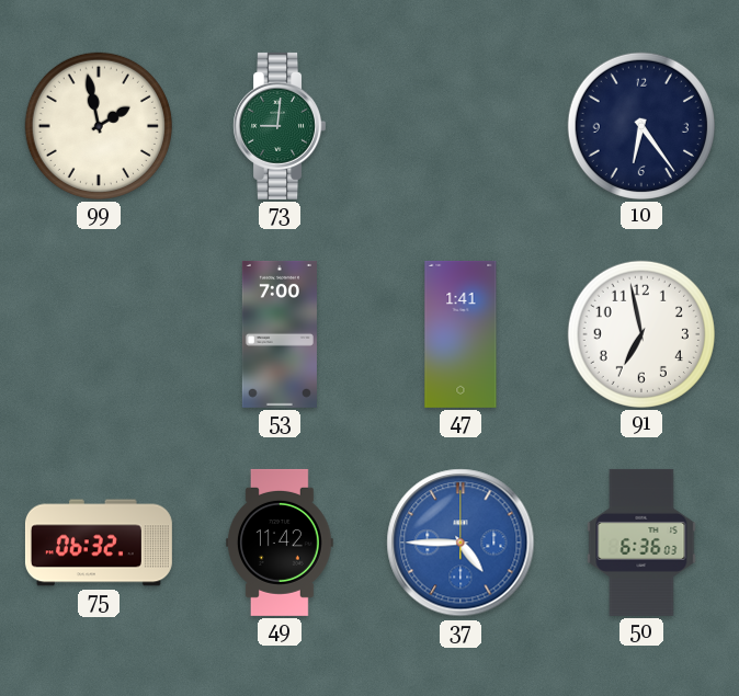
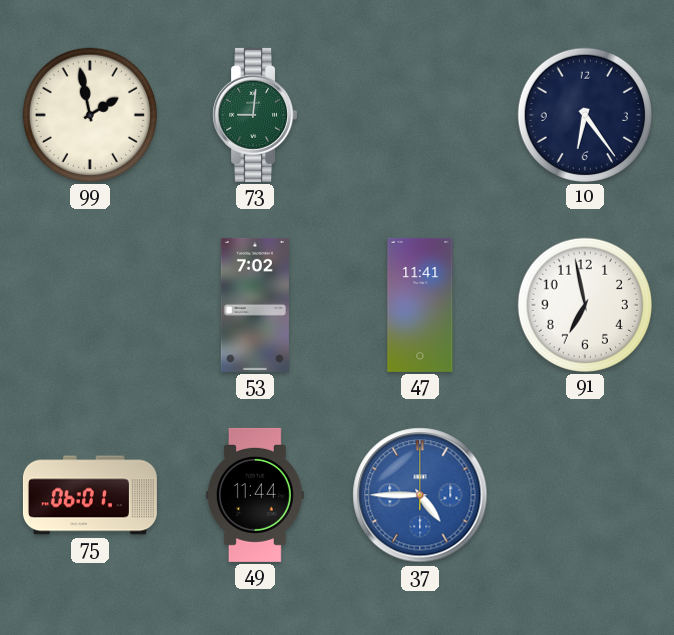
53: 7:00 -> 7:02
47: 1:41 -> 11:41
75: 06:32 -> 06:01
49: 11:42 -> 11:44
50: 6:36 -> none
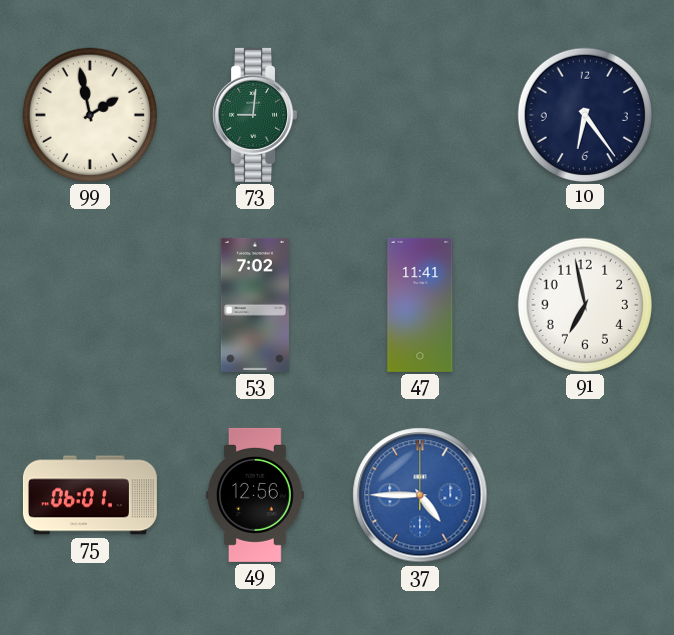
49: 11:44 -> 12:56
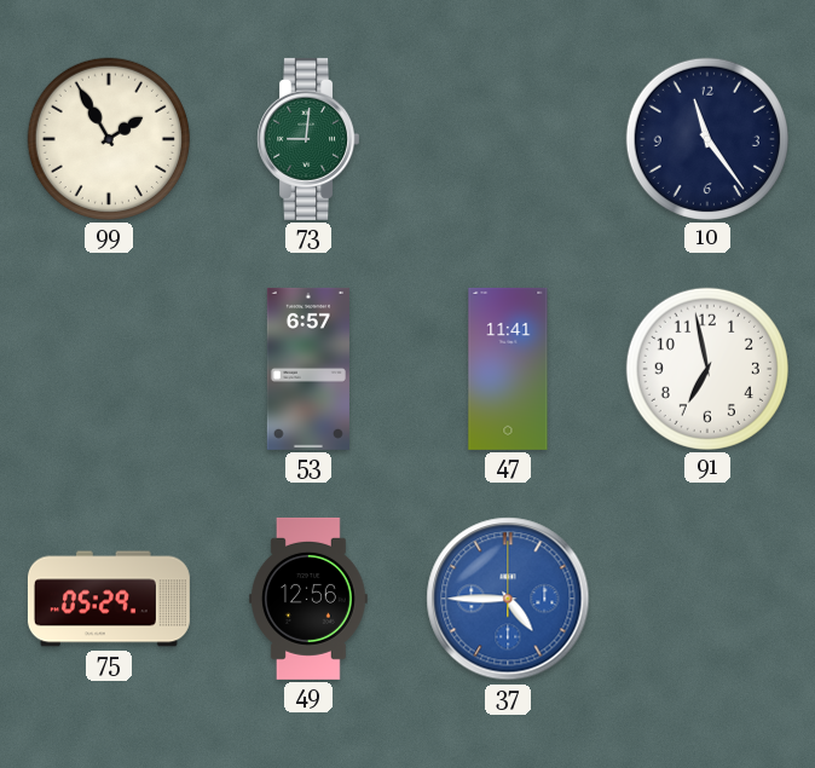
99: 1:58 -> 1:55
10: 6:24 -> 11:24
53: 7:02 -> 6:57
75: 06:01 -> 05:29
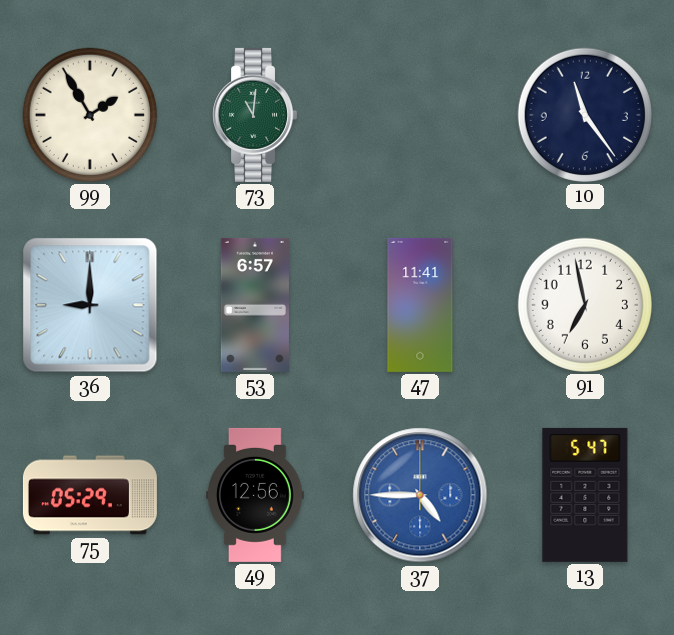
73: 9:01 -> 11:01
36: none -> 9:00
13: none -> 5:47
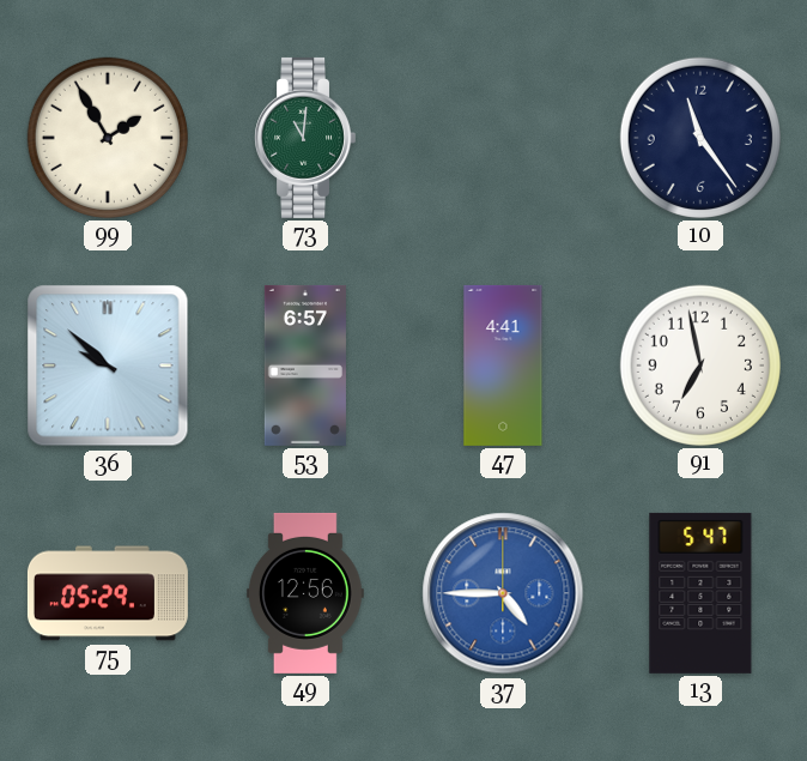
36: 9:00 -> 9:52
47: 11:41 -> 4:41
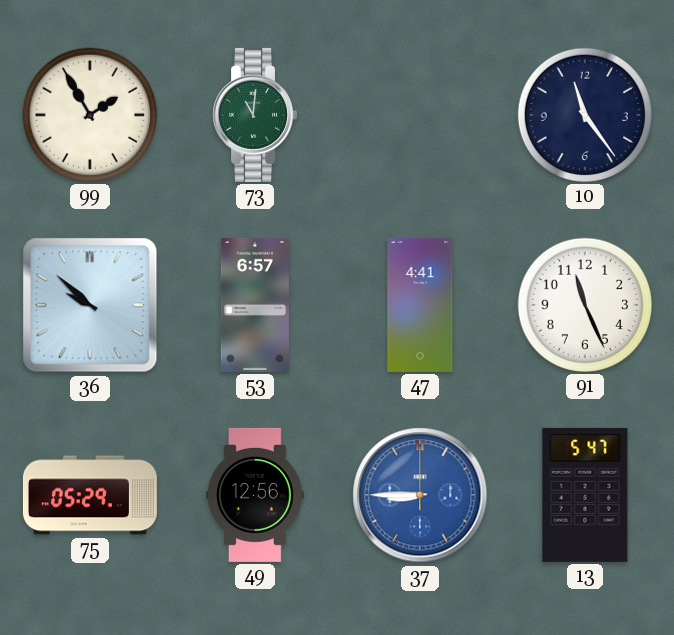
91: 6:58 -> 11:26
37: 4:45 -> 8:45
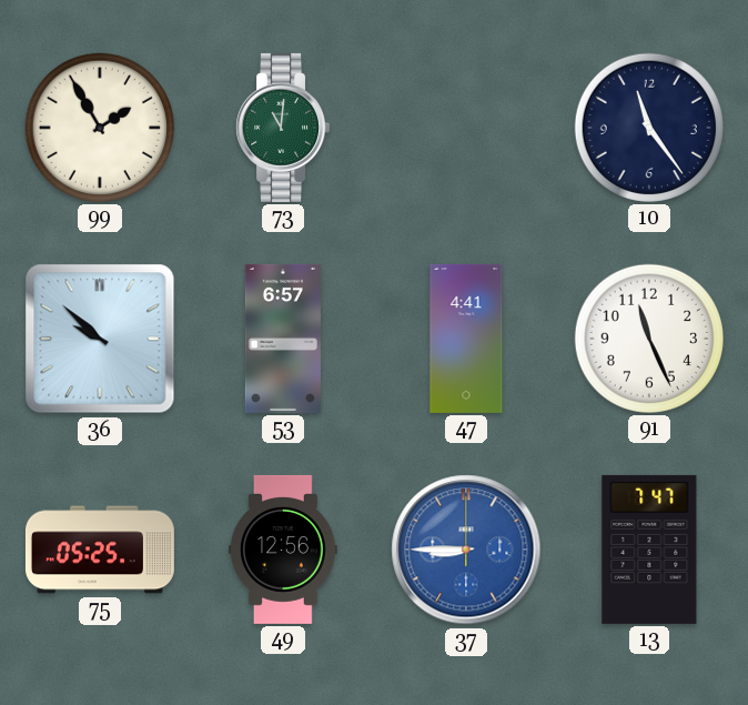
75: 05:29 -> 05:25
13: 5:47 -> 7:47
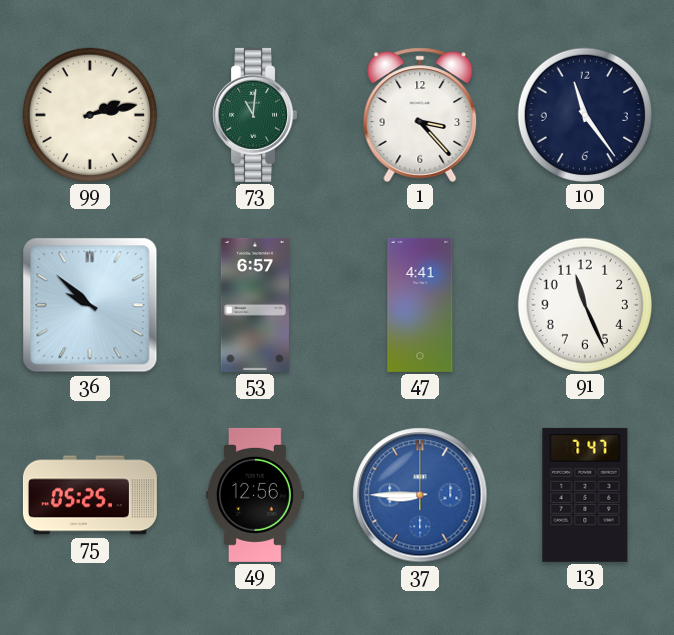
99: 1:55 -> 2:13
1: none -> 3:23
